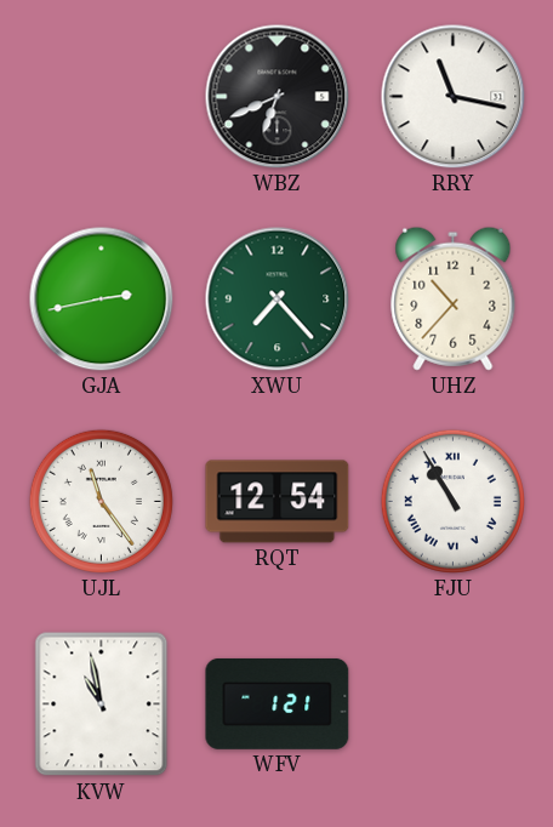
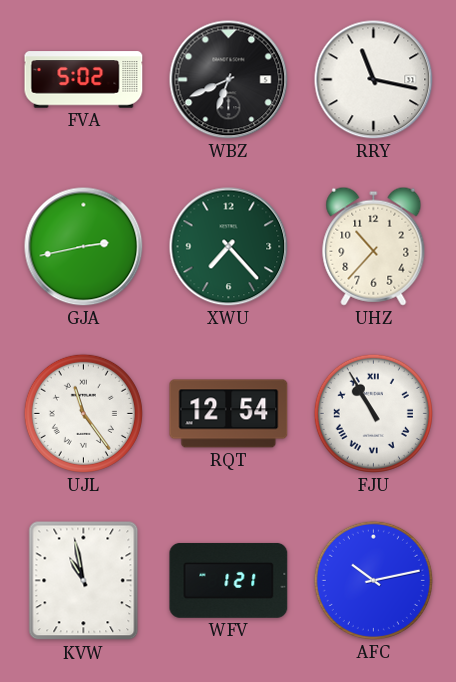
FVA: none -> 5:02
AFC: none -> 10:13
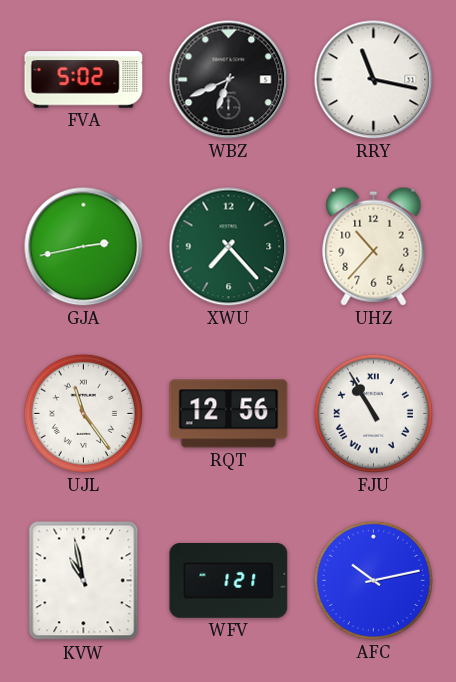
RQT: 12:54 -> 12:56
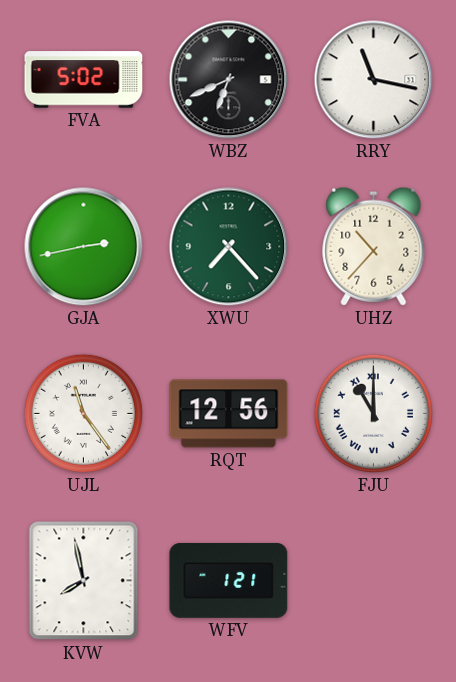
FJU: 10:55 -> 11:00
KVW: 10:58 -> 7:58
AFC: 10:13 -> none
